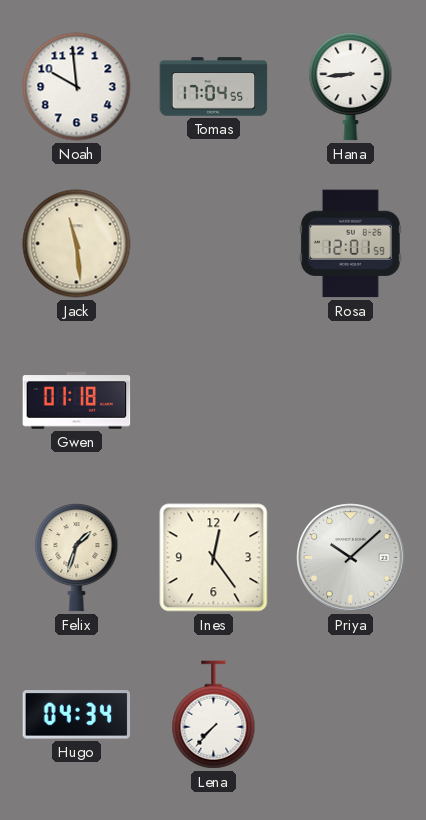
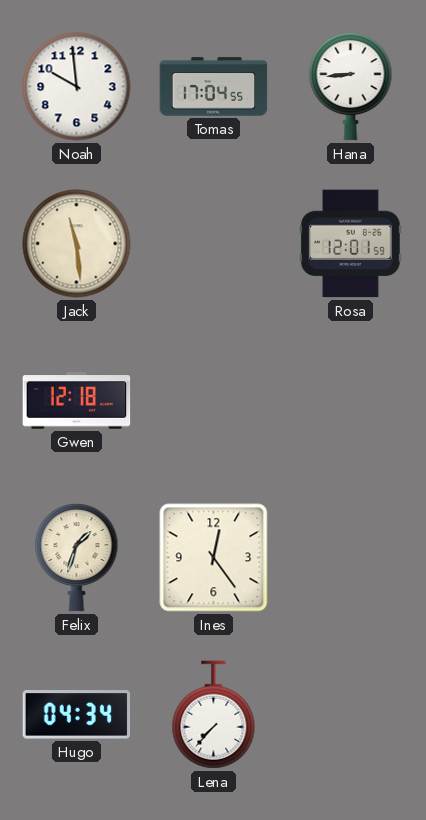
Gwen: 01:18 -> 12:18
Priya: 10:08 -> none
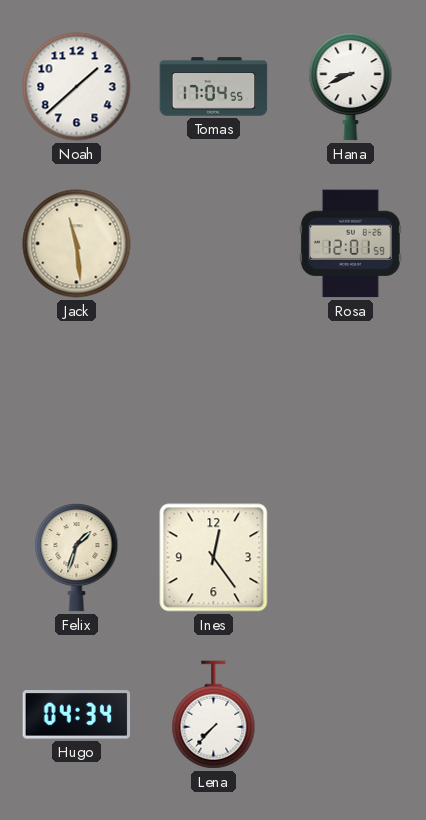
Noah: 9:59 -> 1:38
Hana: 8:44 -> 8:41
Gwen: 12:18 -> none
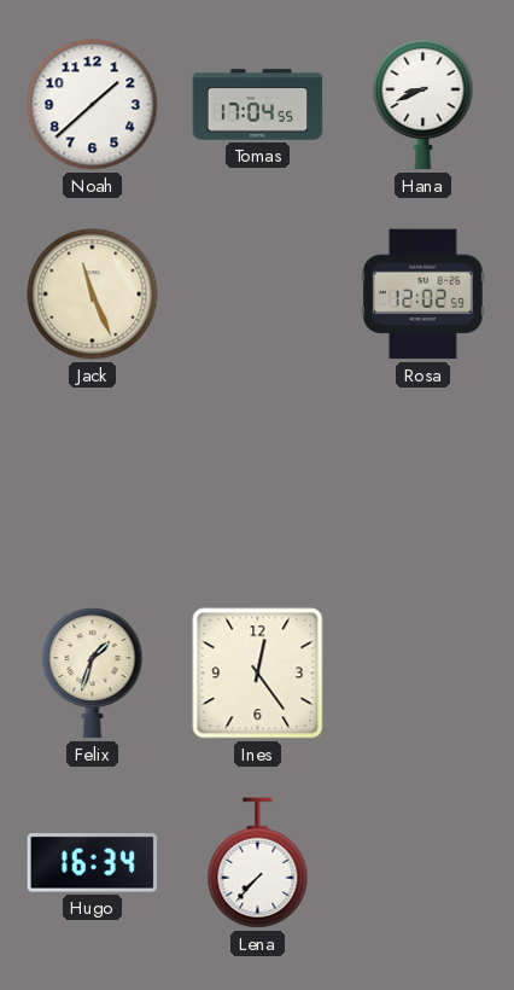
Jack: 11:29 -> 11:26
Rosa: 12:01 -> 12:02
Hugo: 04:34 -> 16:34
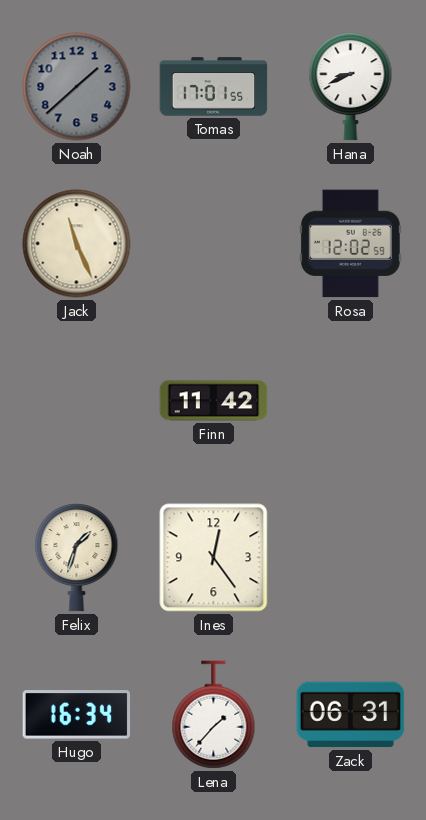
Noah dial: white -> grey
Tomas: 17:04 -> 17:01
Finn: none -> 11:42
Lena: 7:37 -> 1:37
Zack: none -> 06:31
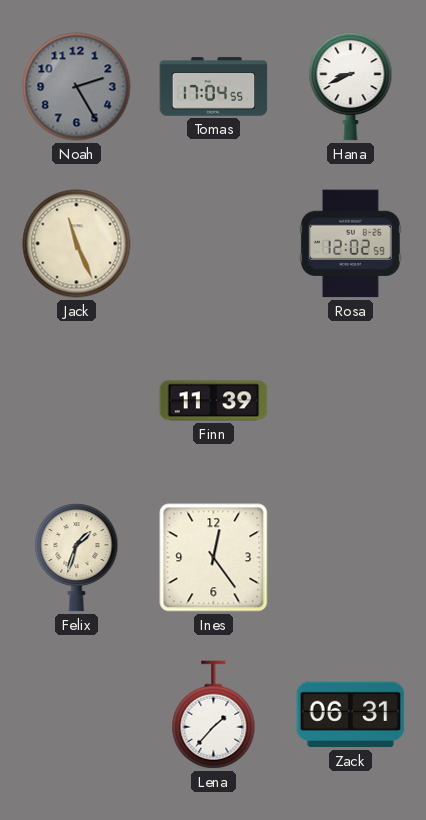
Noah: 1:38 -> 2:25
Tomas: 17:01 -> 17:04
Finn: 11:42 -> 11:39
Hugo: 16:34 -> none
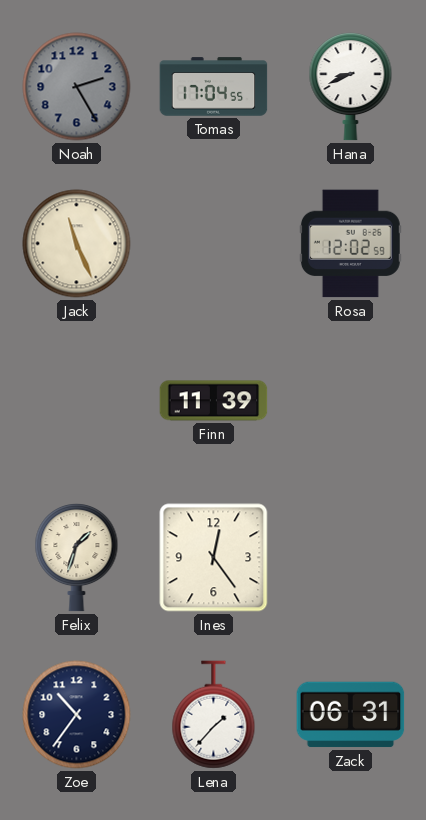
Zoe: none -> 10:36
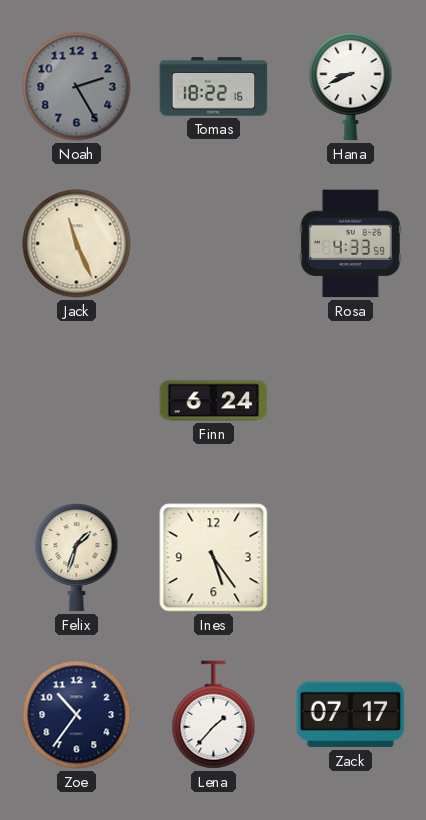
Tomas: 17:04 -> 18:22
Rosa: 12:02 -> 4:33
Finn: 11:39 -> 6:24
Ines: 12:24 -> 5:24
Zack: 06:31 -> 07:17
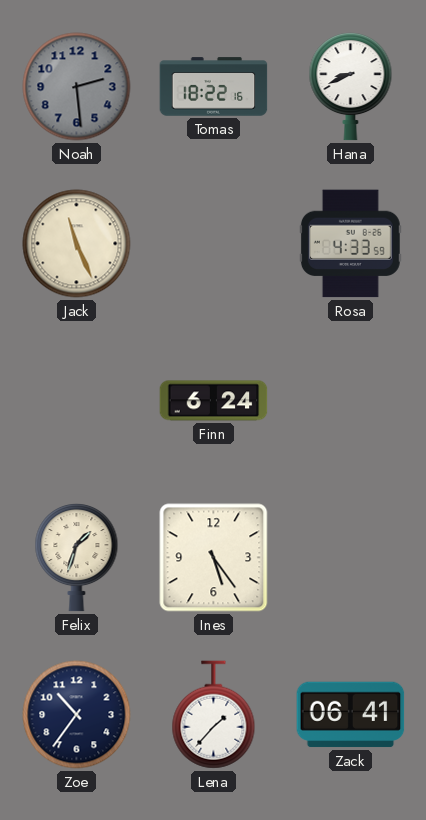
Noah: 2:25 -> 2:29
Zack: 07:17 -> 06:41
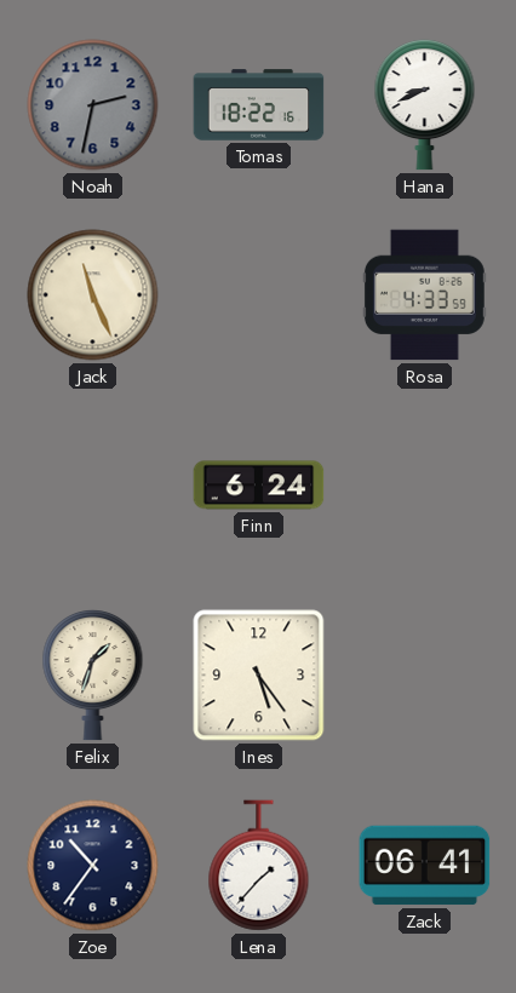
Noah: 2:29 -> 2:32
